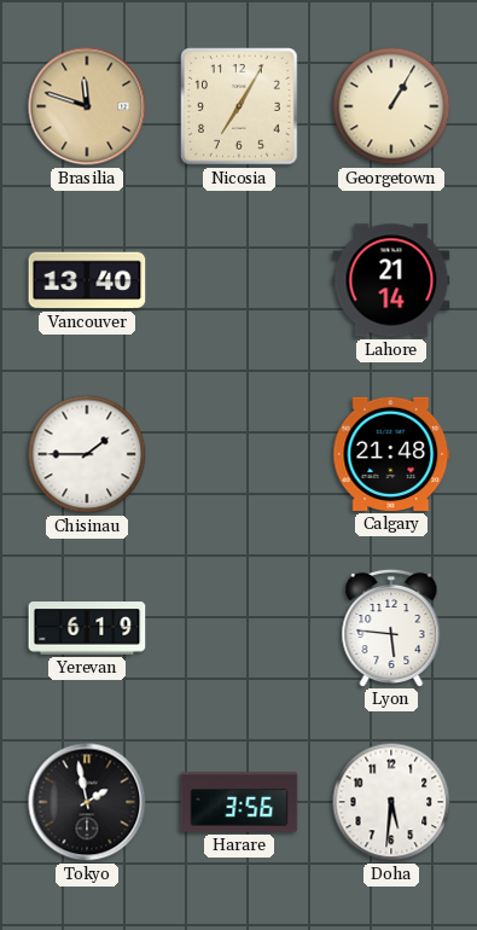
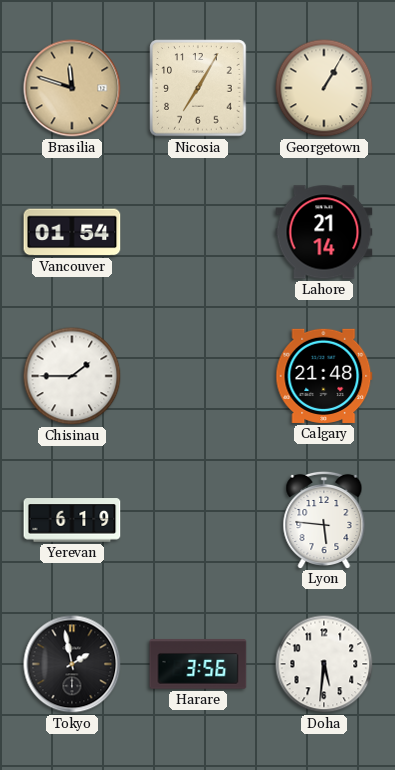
Vancouver: 13:40 -> 01:54
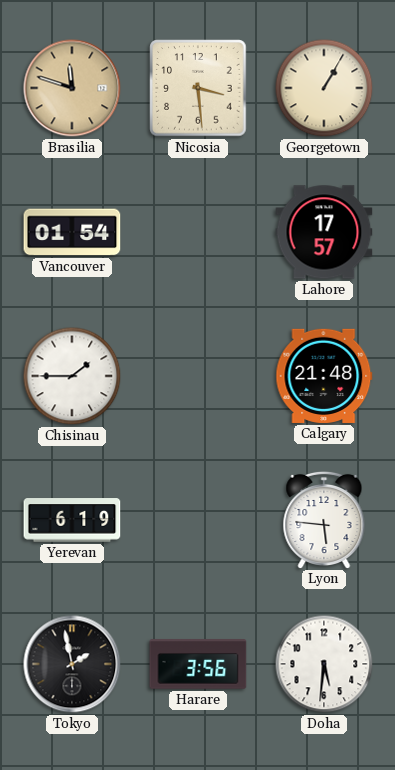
Nicosia: 7:05 -> 3:29
Lahore: 21:14 -> 17:57
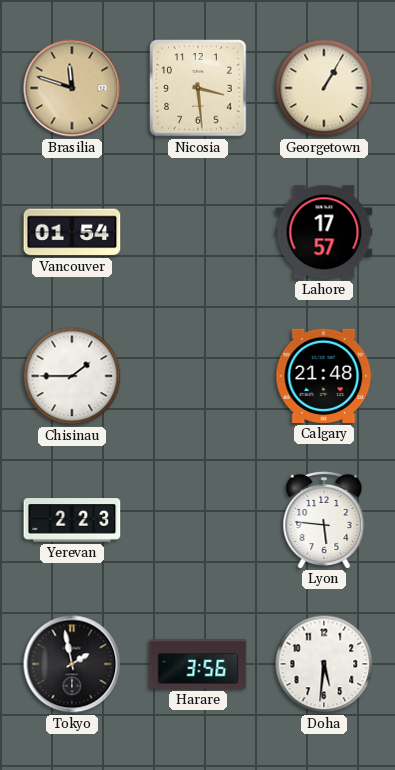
Yerevan: 6:19 -> 2:23
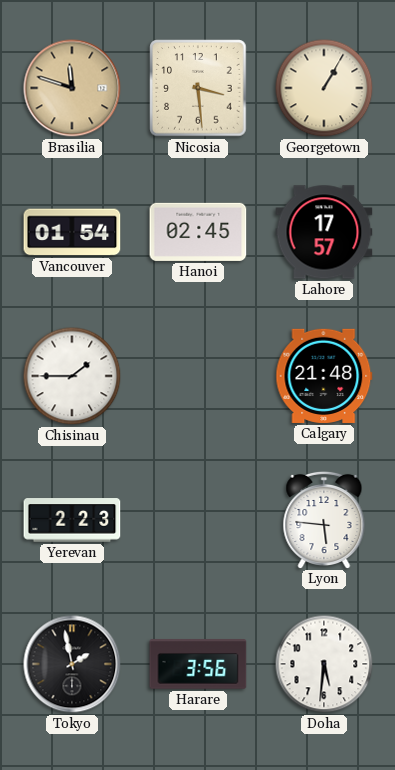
Hanoi: none -> 02:45
